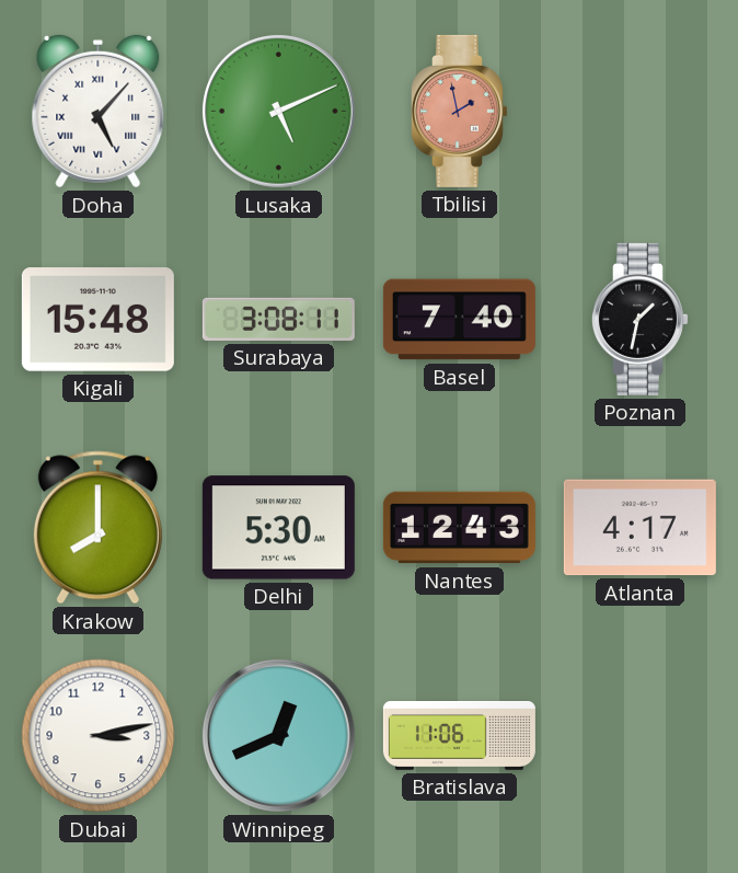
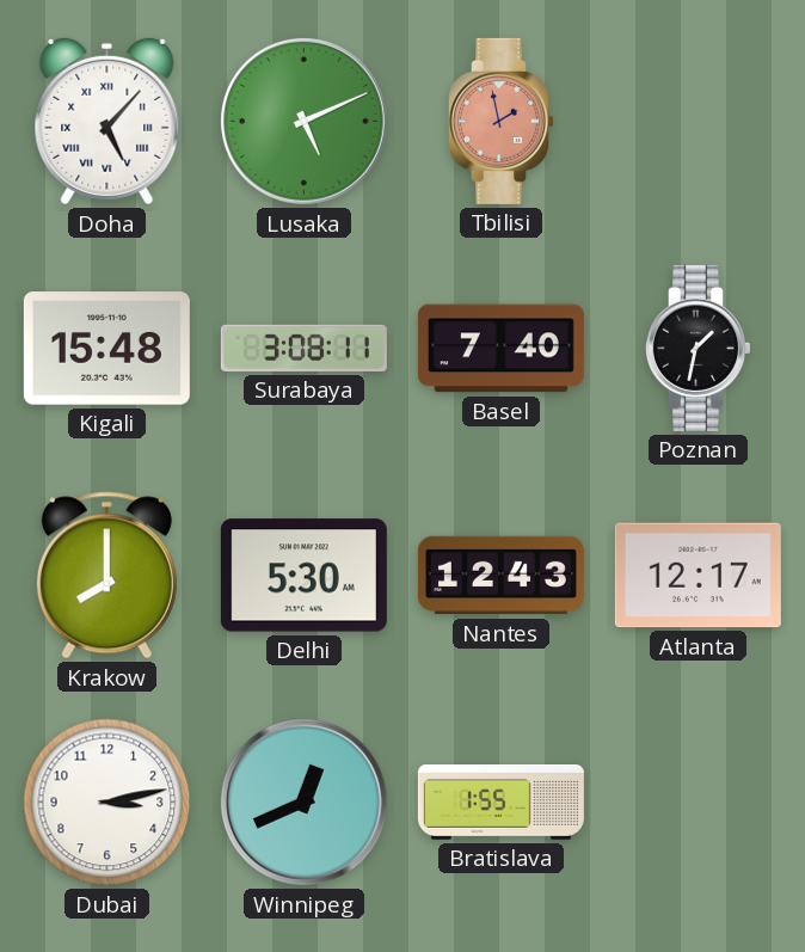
Atlanta: 4:17 -> 12:17
Bratislava: 11:06 -> 1:55
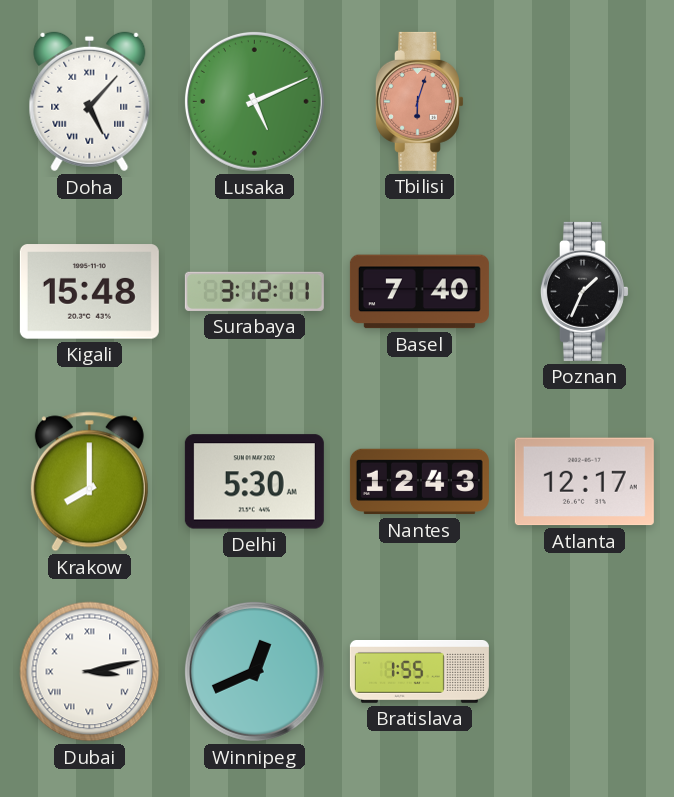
Tbilisi: 1:58 -> 6:03
Surabaya: 3:08 -> 3:12
Poznan: 1:32 -> 1:34
Dubai numerals: Arabic -> Roman
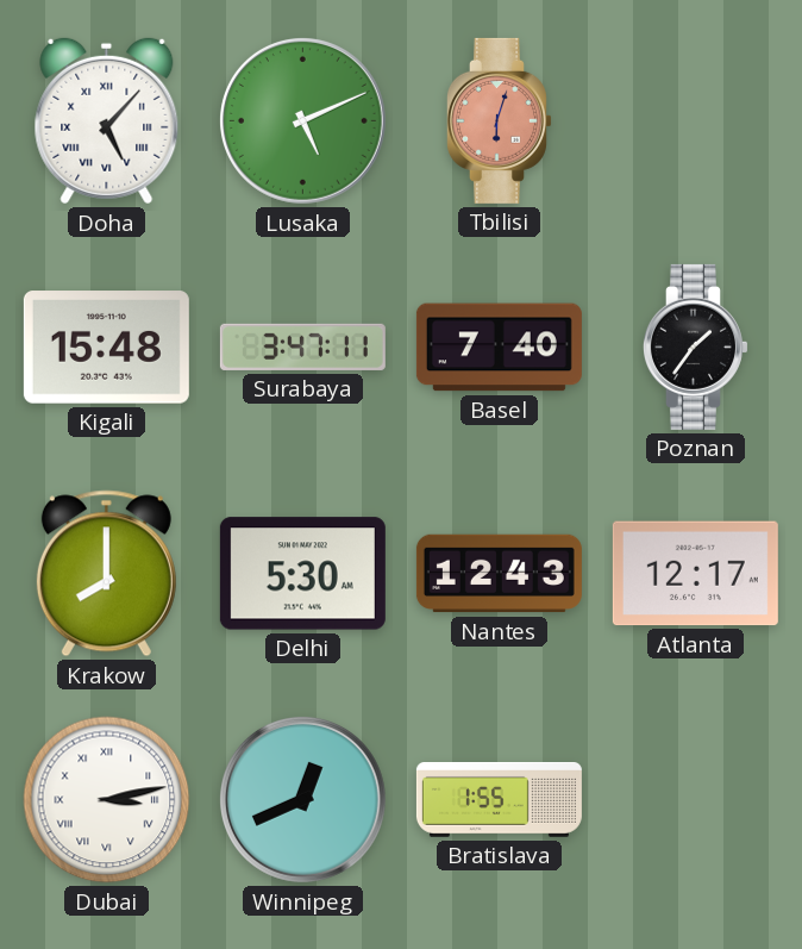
Surabaya: 3:12 -> 3:47
Poznan: 1:34 -> 1:36
